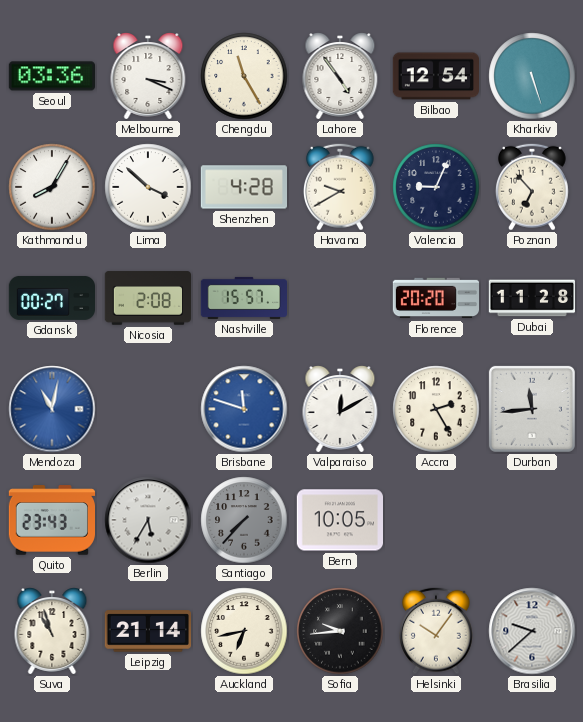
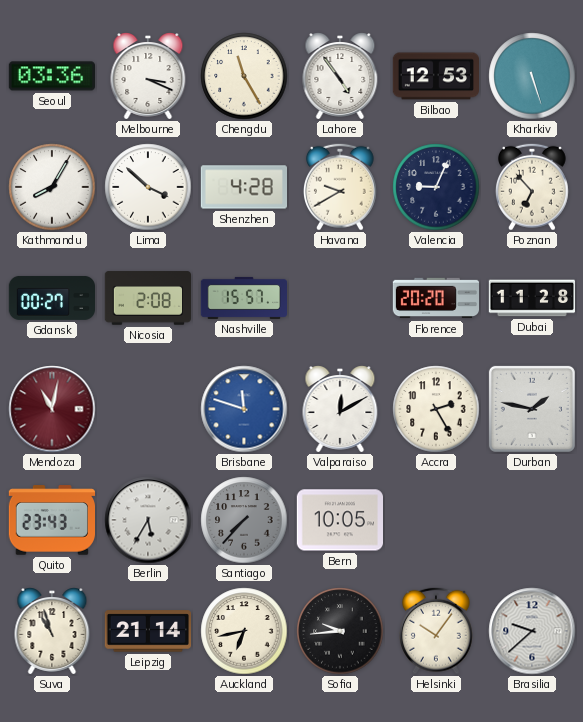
Bilbao: 12:54 -> 12:53
Mendoza dial: blue -> burgundy
Durban: 11:44 -> 1:47
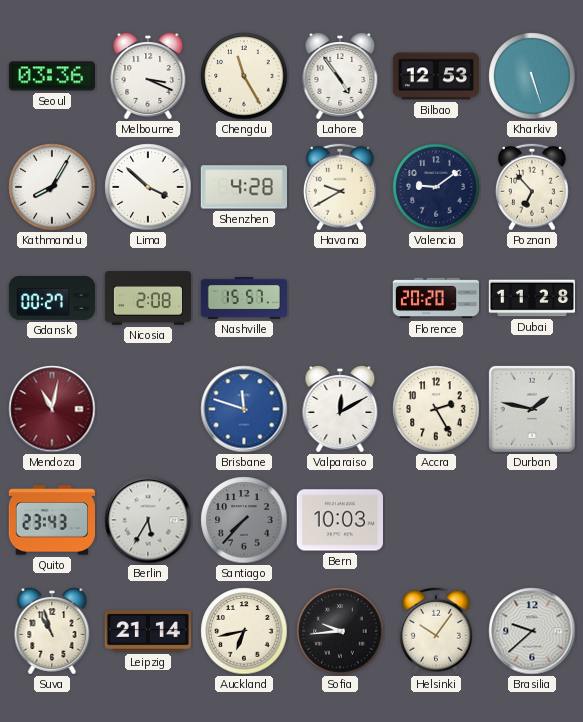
Valencia: 9:04 -> 9:09
Bern: 10:05 -> 10:03
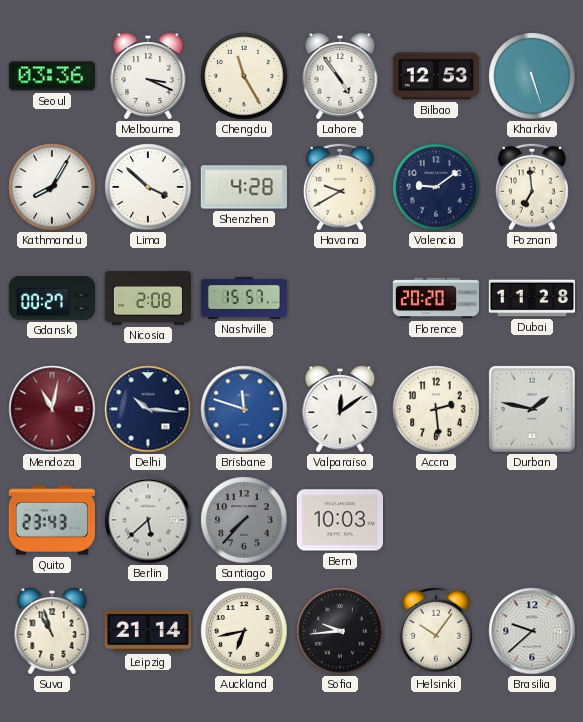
Poznan: 6:53 -> 6:59
Delhi: none -> 10:16
Valparaiso: 12:10 -> 12:09
Accra: 2:25 -> 2:29
Berlin: 5:35 -> 5:38
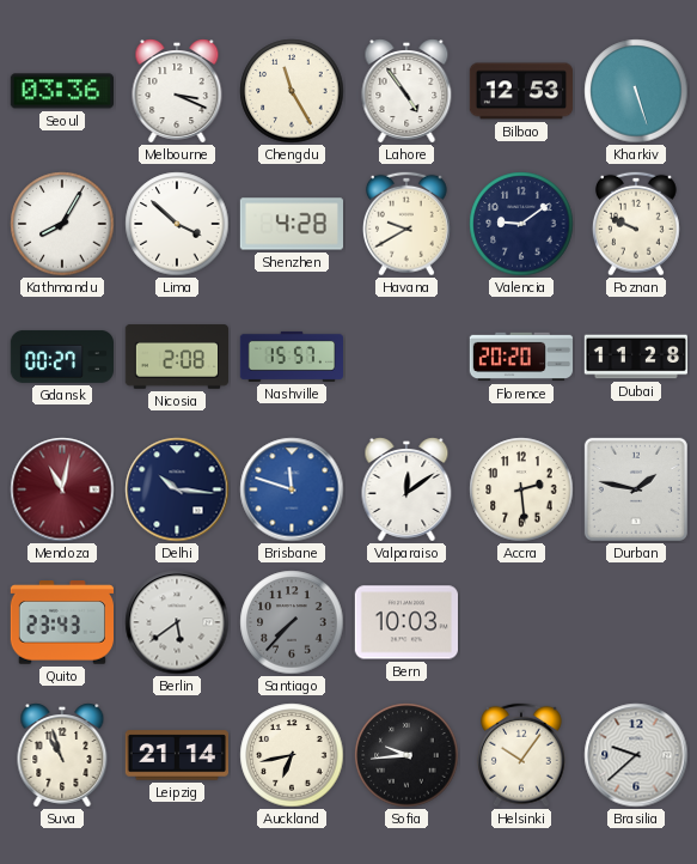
Poznan: 6:59 -> 9:49
Berlin: 5:38 -> 5:39
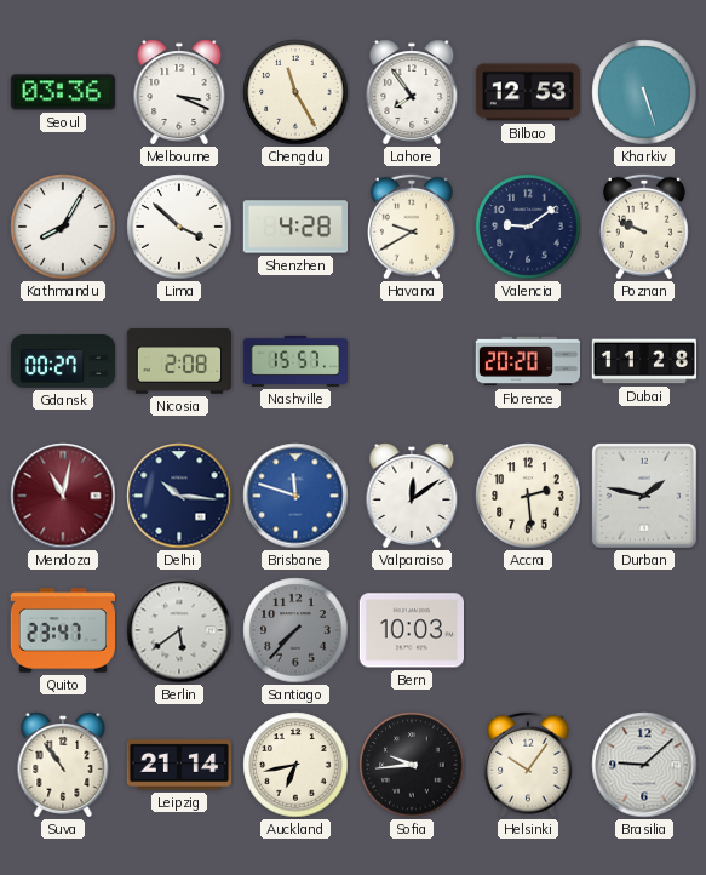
Lahore: 4:54 -> 7:54
Quito: 23:43 -> 23:47
Suva: 10:57 -> 10:54
Brasilia: 9:38 -> 9:08
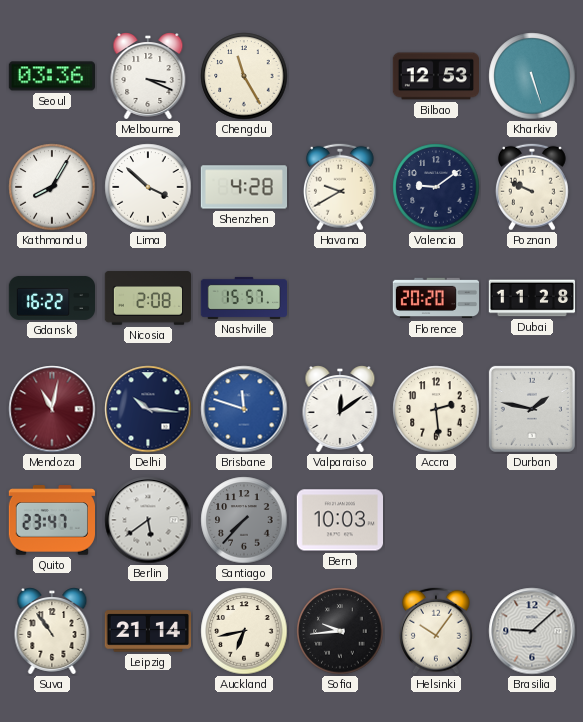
Lahore: 7:54 -> none
Gdansk: 00:27 -> 16:22
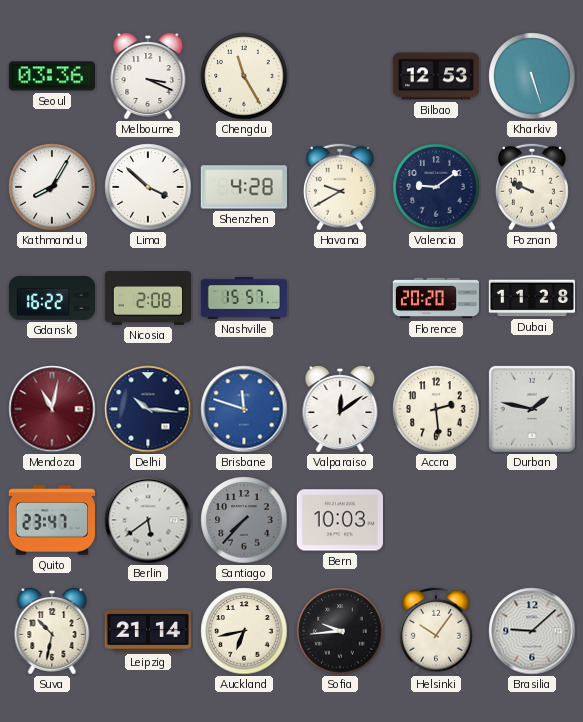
Suva: 10:54 -> 10:32
